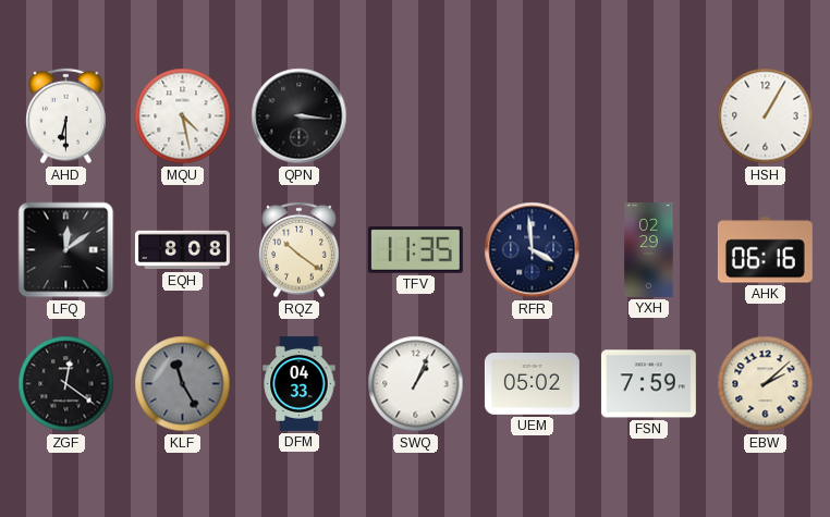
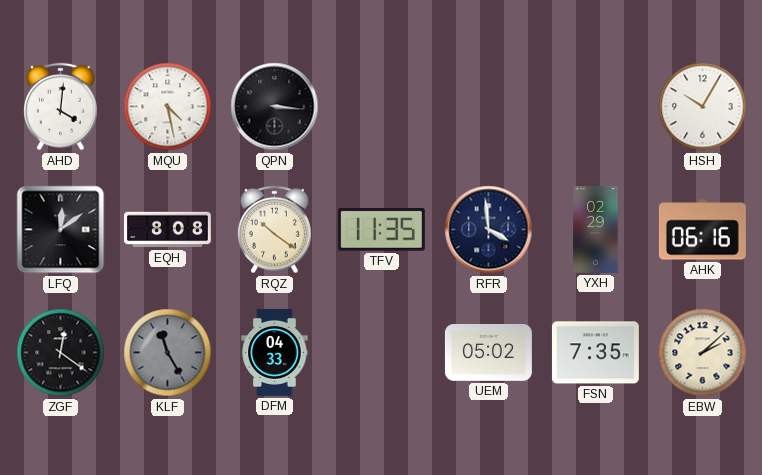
AHD: 6:30 -> 4:01
HSH: 1:05 -> 10:05
SWQ: 1:04 -> none
FSN: 7:59 -> 7:35
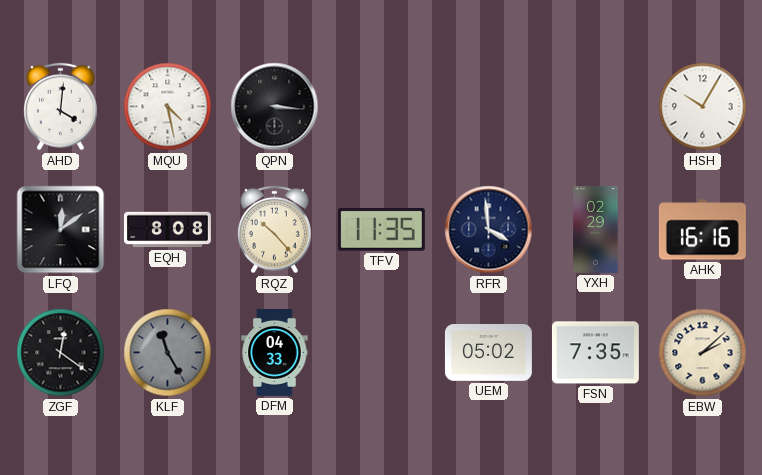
RQZ: 10:21 -> 10:23
AHK: 06:16 -> 16:16
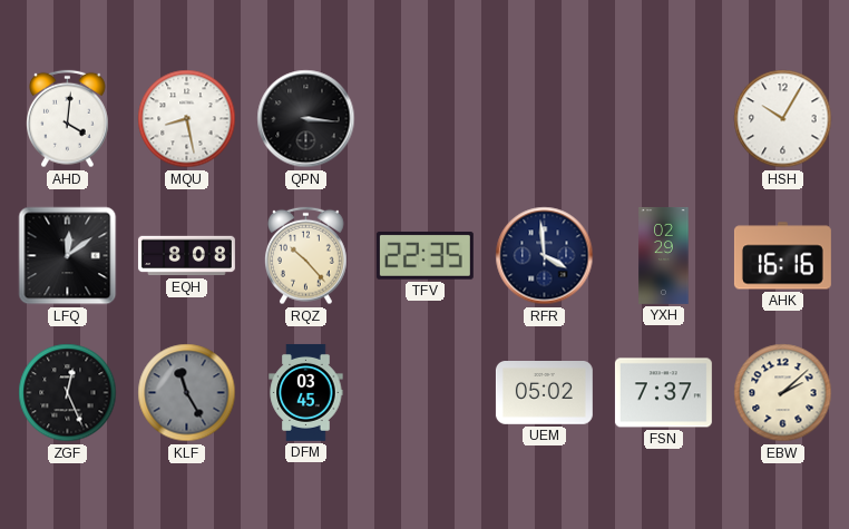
MQU: 4:28 -> 8:28
TFV: 11:35 -> 22:35
ZGF: 12:21 -> 12:26
DFM: 04:33 -> 03:45
FSN: 7:35 -> 7:37
